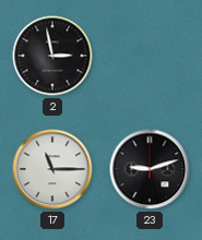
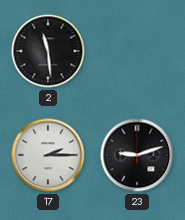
2: 2:58 -> 11:29
17: 11:15 -> 2:15
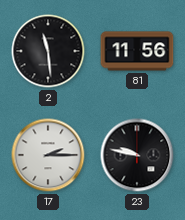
81: none -> 11:56
23: 9:12 -> 9:47
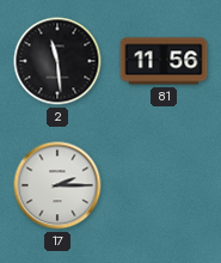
23: 9:47 -> none
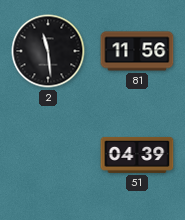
17: 2:15 -> none
51: none -> 04:39
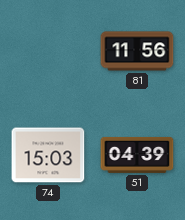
2: 11:29 -> none
74: none -> 15:03
